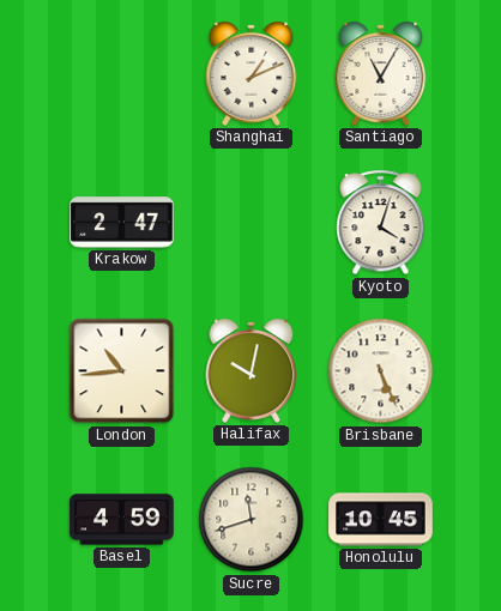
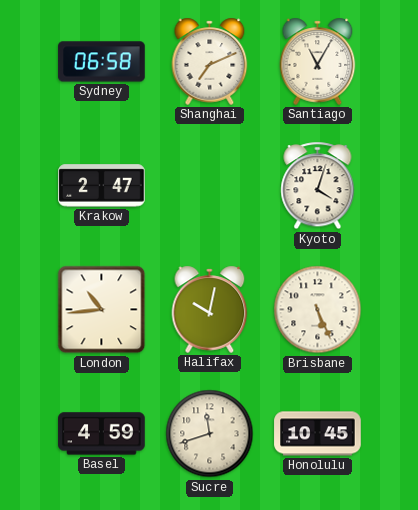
Sydney: none -> 06:58
Shanghai: 1:11 -> 7:11
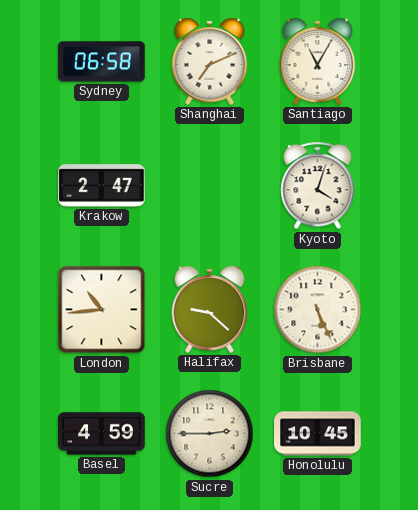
Halifax: 10:02 -> 9:22
Sucre: 11:42 -> 2:45
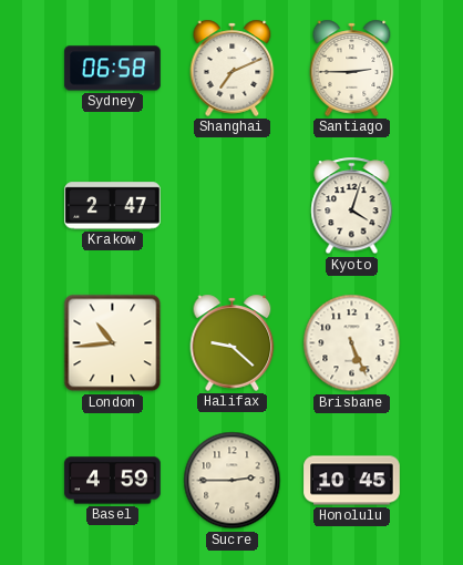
Santiago: 11:05 -> 2:45
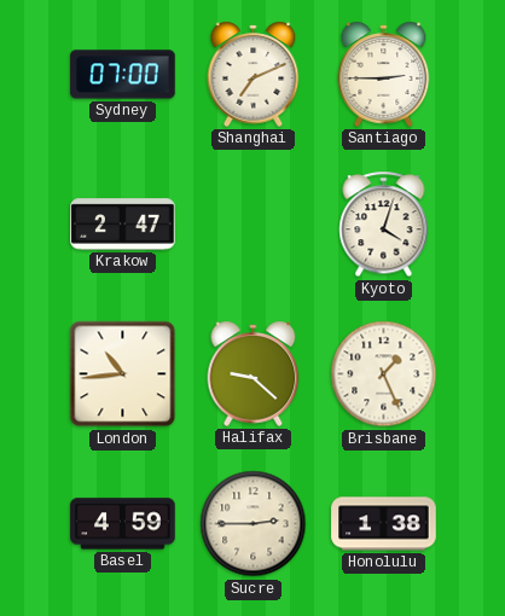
Sydney: 06:58 -> 07:00
Brisbane: 5:26 -> 1:26
Honolulu: 10:45 -> 1:38
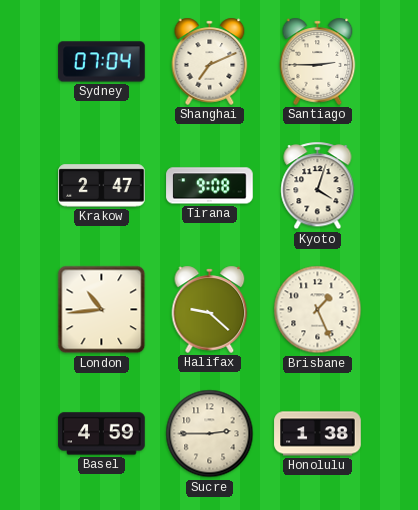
Sydney: 07:00 -> 07:04
Tirana: none -> 9:08
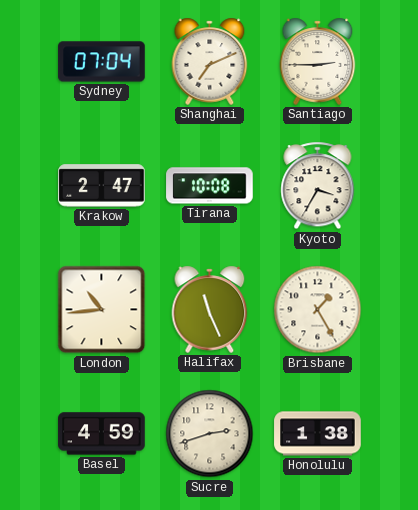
Tirana: 9:08 -> 10:08
Kyoto: 4:03 -> 3:35
Halifax: 9:22 -> 11:26
Brisbane: 1:26 -> 1:25
Sucre: 2:45 -> 2:42
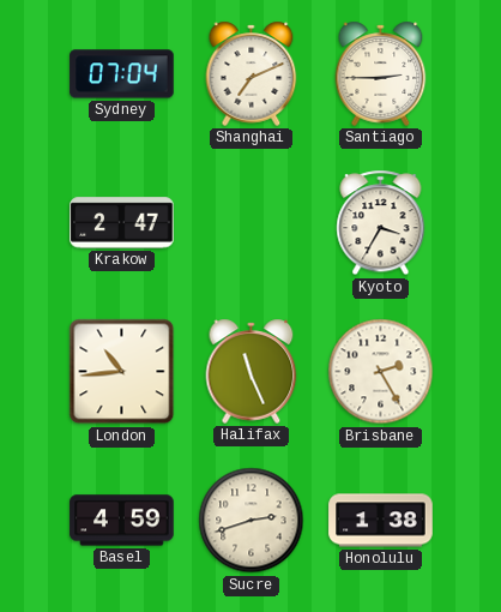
Tirana: 10:08 -> none
Brisbane: 1:25 -> 2:25
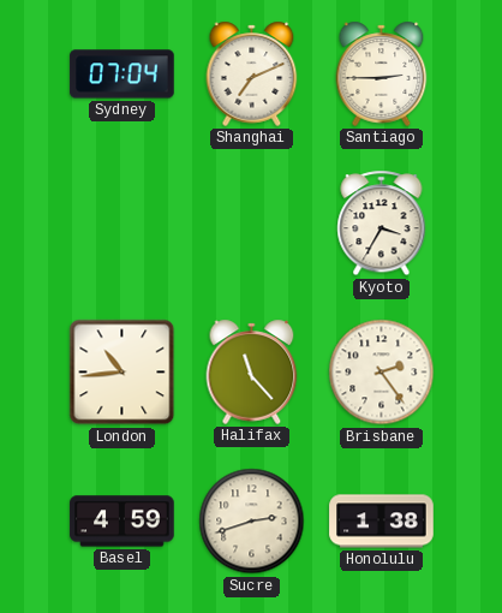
Krakow: 2:47 -> none
Halifax: 11:26 -> 11:23
Brisbane: 2:25 -> 2:24
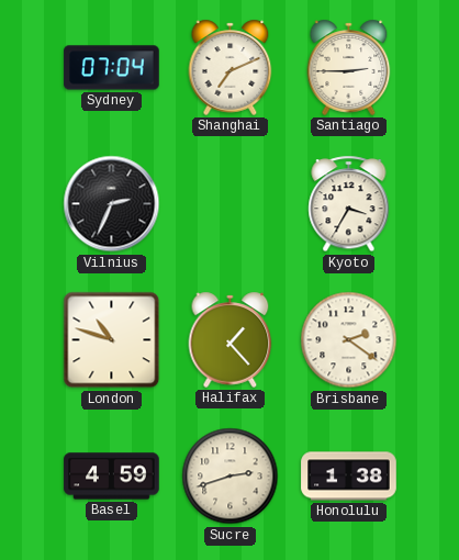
Vilnius: none -> 2:34
London: 10:44 -> 10:48
Halifax: 11:23 -> 1:23
Brisbane: 2:24 -> 2:21
